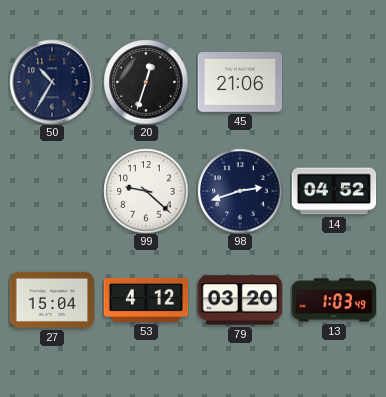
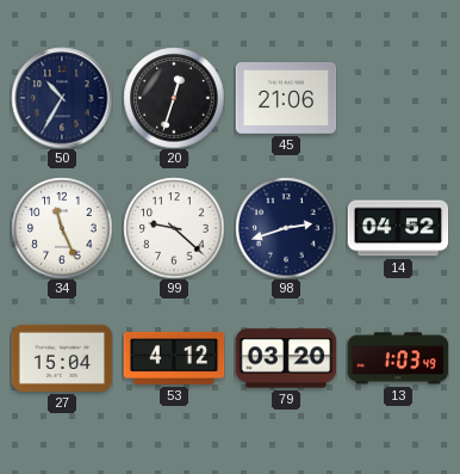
34: none -> 11:26
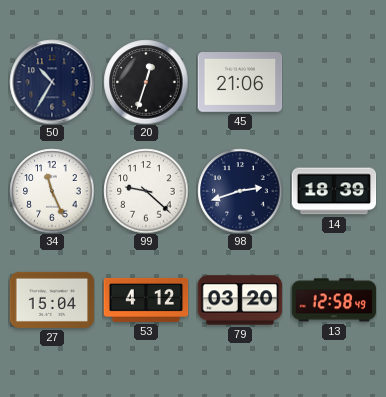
14: 04:52 -> 18:39
13: 1:03 -> 12:58
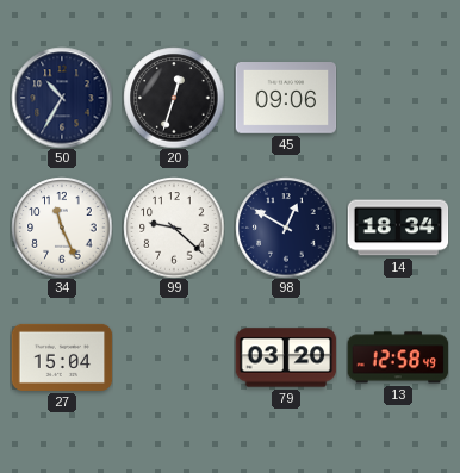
45: 21:06 -> 09:06
98: 2:42 -> 12:50
14: 18:39 -> 18:34
53: 4:12 -> none
